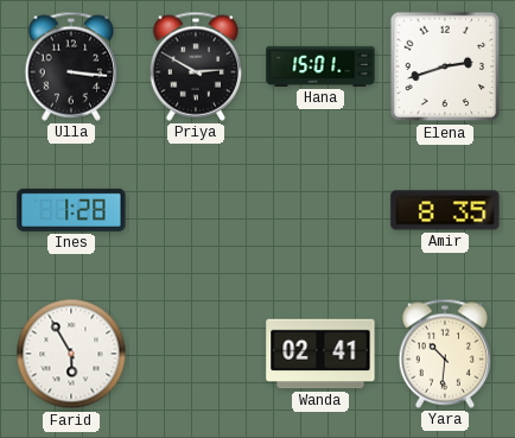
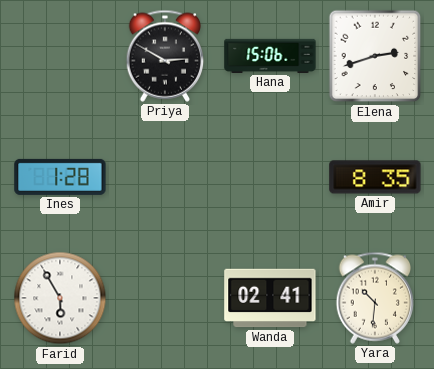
Ulla: 3:16 -> none
Hana: 15:01 -> 15:06
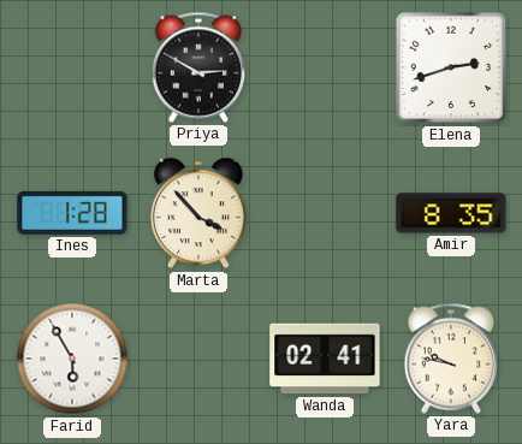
Hana: 15:06 -> none
Marta: none -> 3:53
Yara: 10:31 -> 9:47
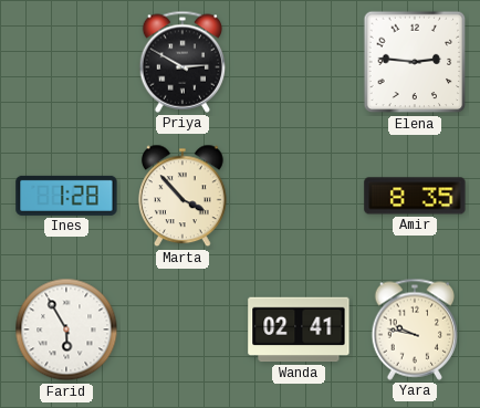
Elena: 2:42 -> 2:46
